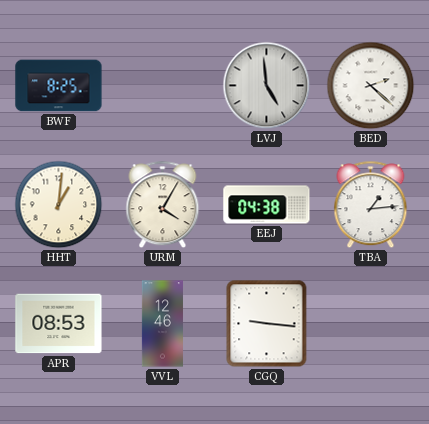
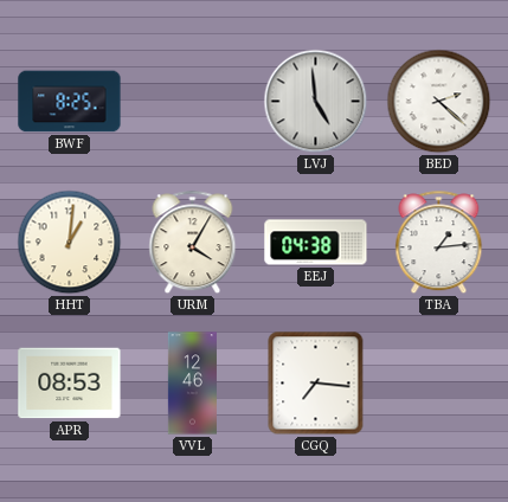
CGQ: 9:16 -> 7:16
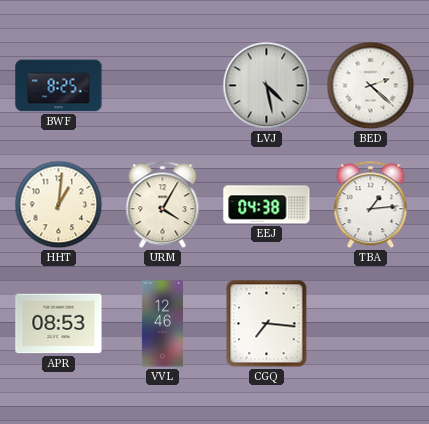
LVJ: 4:59 -> 4:28
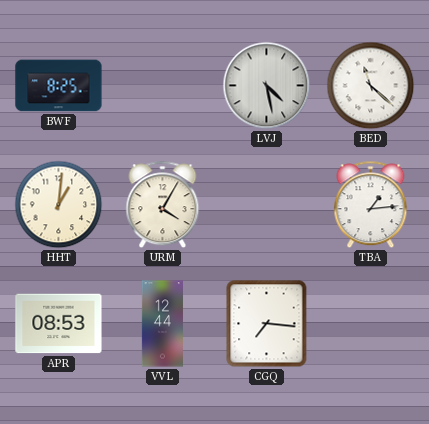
BED: 2:22 -> 11:22
EEJ: 04:38 -> none
VVL: 12:46 -> 12:44
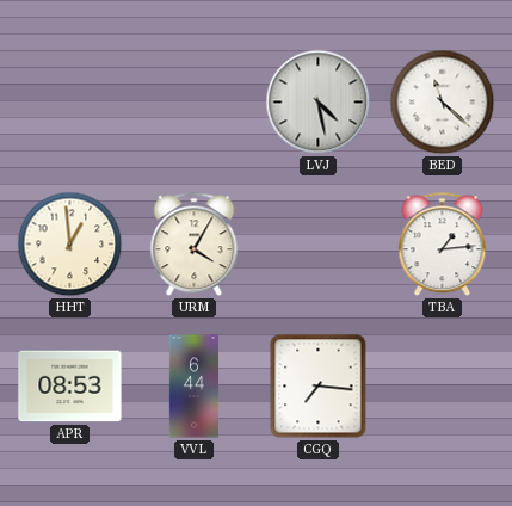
BWF: 8:25 -> none
HHT: 1:01 -> 12:59
VVL: 12:44 -> 6:44
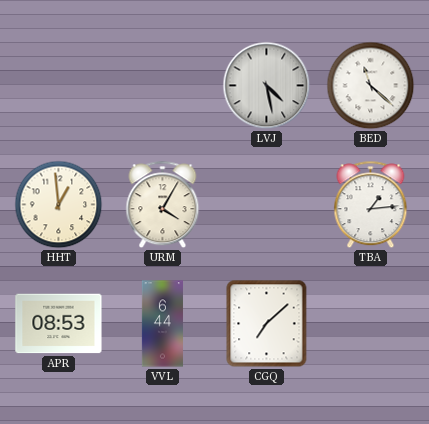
CGQ: 7:16 -> 7:08
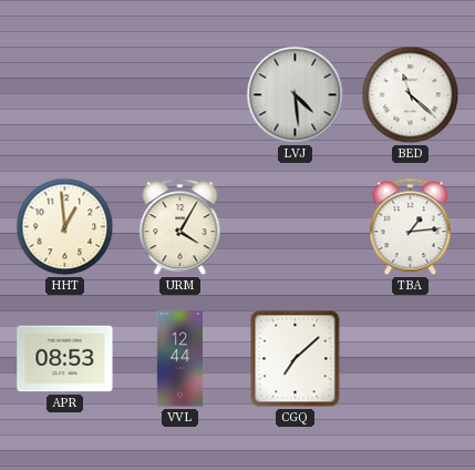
LVJ: 4:28 -> 4:29
VVL: 6:44 -> 12:44
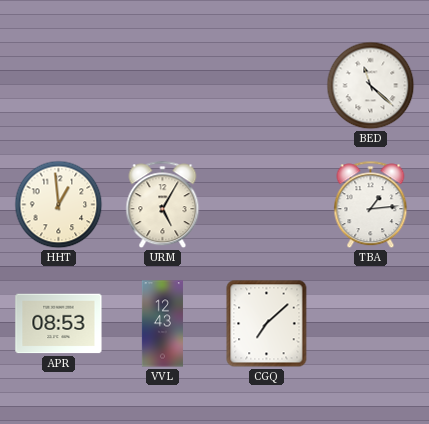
LVJ: 4:29 -> none
URM: 4:05 -> 5:05
VVL: 12:44 -> 12:43
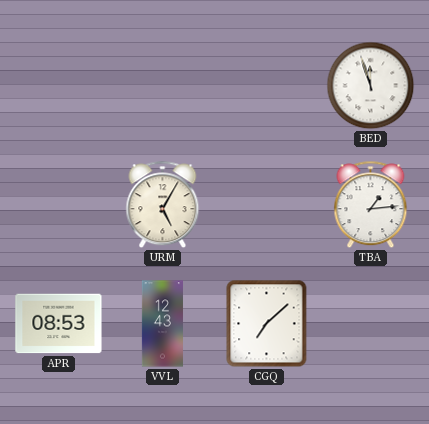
BED: 11:22 -> 11:57
HHT: 12:59 -> none
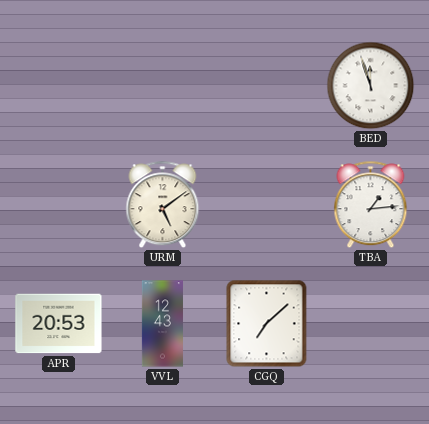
URM: 5:05 -> 5:09
APR: 08:53 -> 20:53
